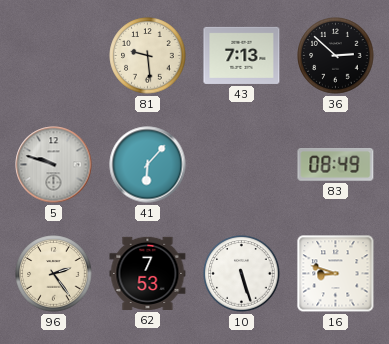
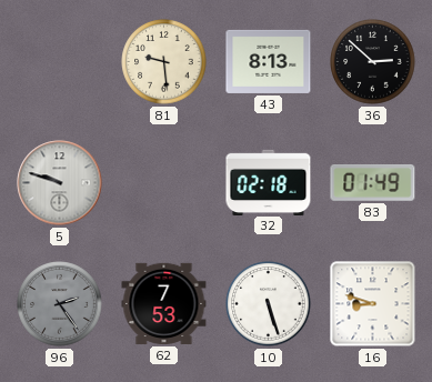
43: 7:13 -> 8:13
41: 6:07 -> none
32: none -> 02:18
83: 08:49 -> 01:49
96 dial: cream -> grey
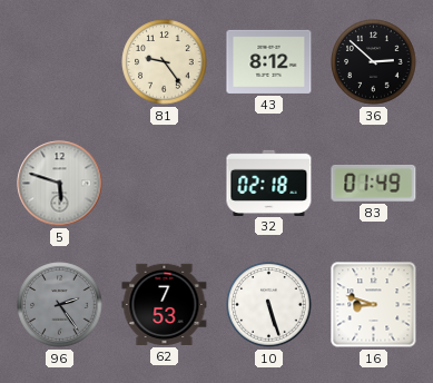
81: 9:29 -> 9:24
43: 8:13 -> 8:12
5: 9:48 -> 5:48
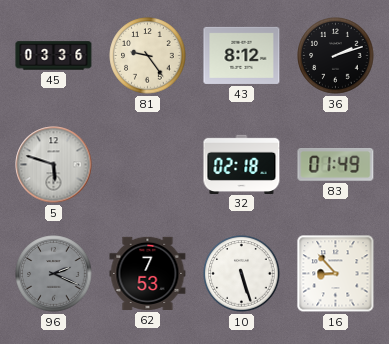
45: none -> 03:36
36: 2:52 -> 2:12
96: 2:24 -> 2:19
16: 8:48 -> 8:53
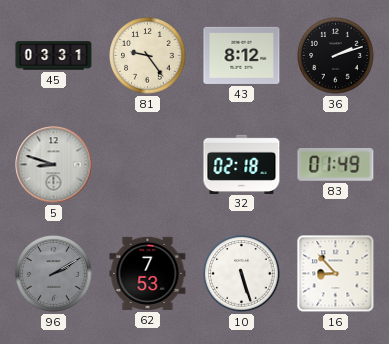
45: 03:36 -> 03:31
5: 5:48 -> 8:48
96: 2:19 -> 2:10
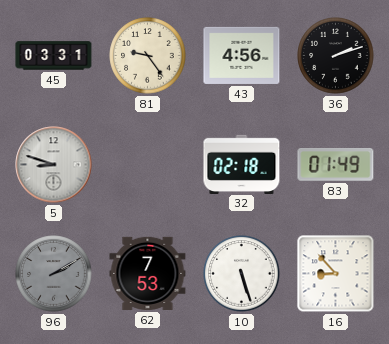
43: 8:12 -> 4:56
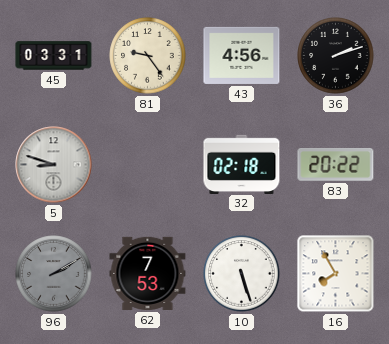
83: 01:49 -> 20:22
16: 8:53 -> 7:55
